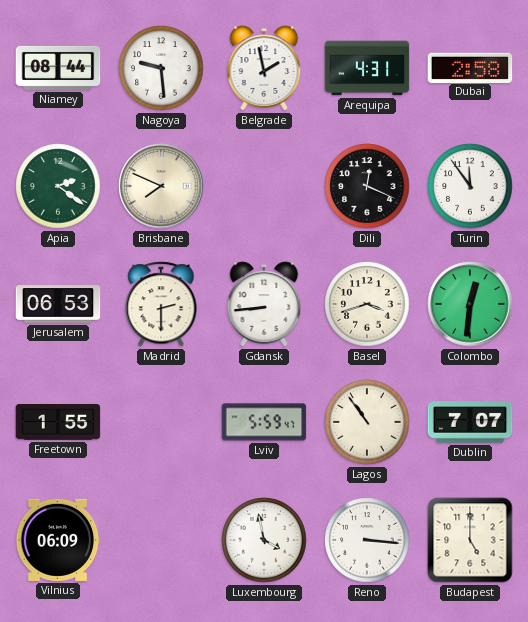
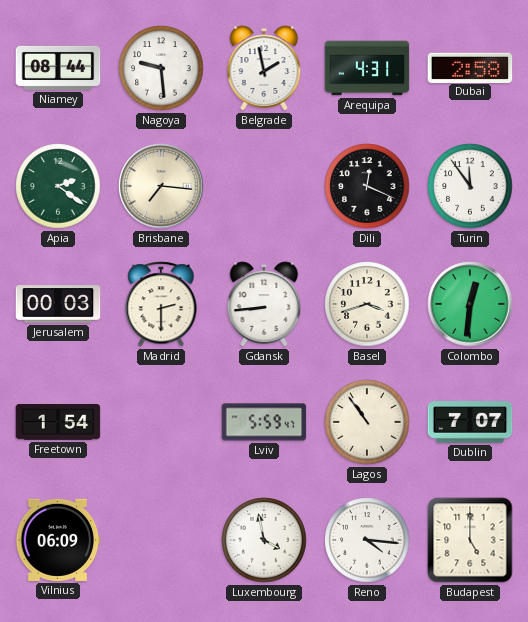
Brisbane: 7:49 -> 7:16
Jerusalem: 06:53 -> 00:03
Freetown: 1:55 -> 1:54
Reno: 3:16 -> 4:16
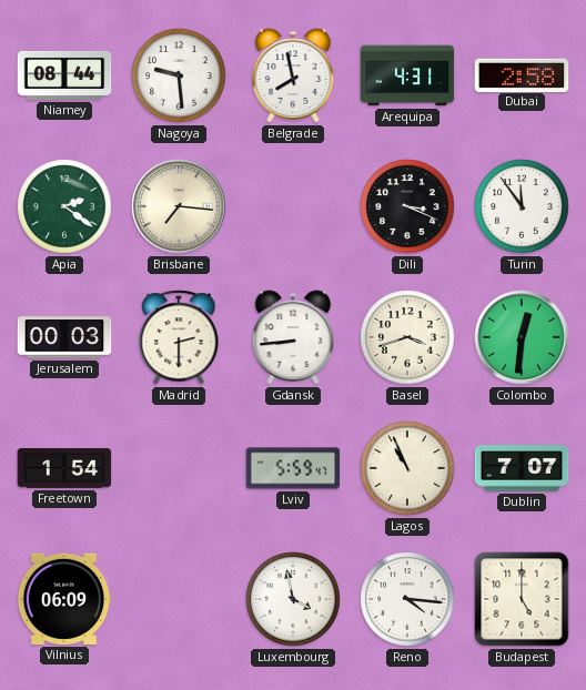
Belgrade: 1:58 -> 7:58
Dili: 12:19 -> 3:19
Lagos: 10:54 -> 10:56
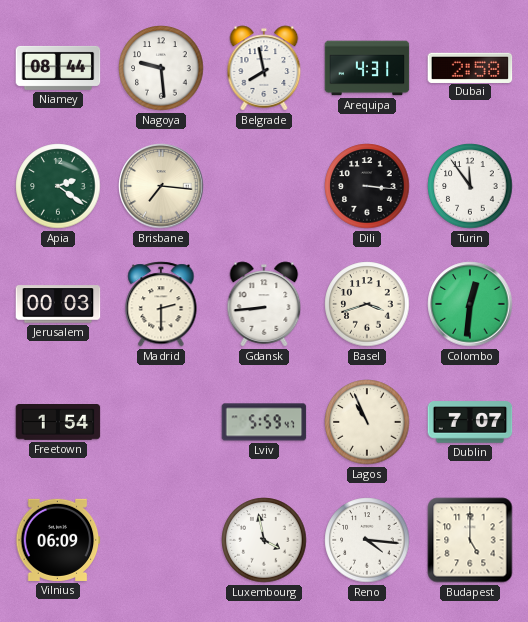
Dili: 3:19 -> 3:16
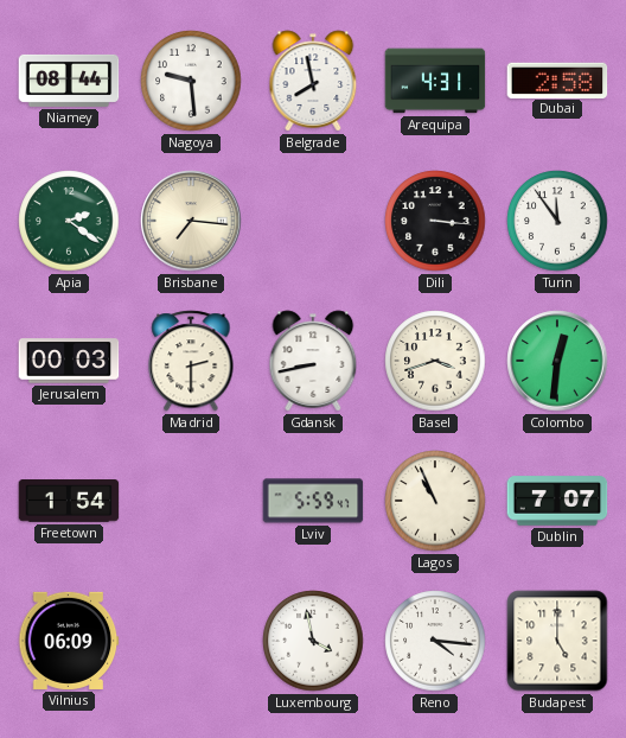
Gdansk: 8:44 -> 8:43
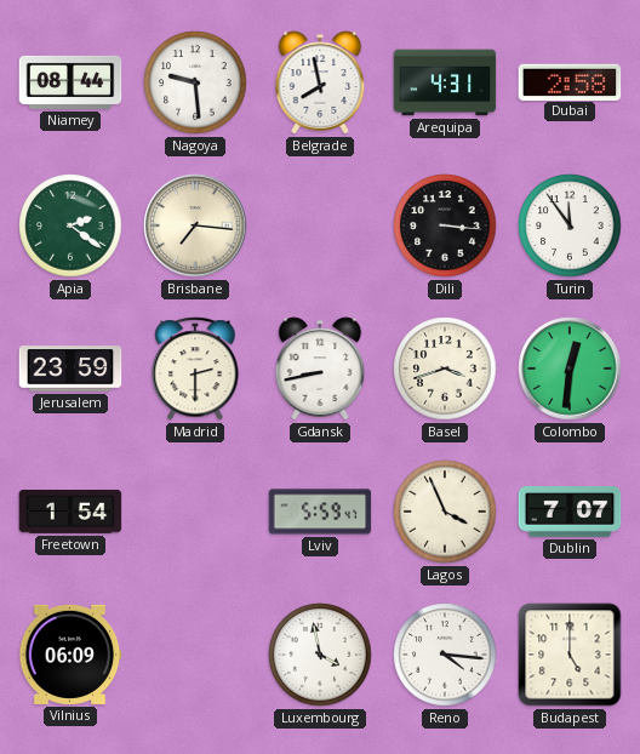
Jerusalem: 00:03 -> 23:59
Lagos: 10:56 -> 3:56
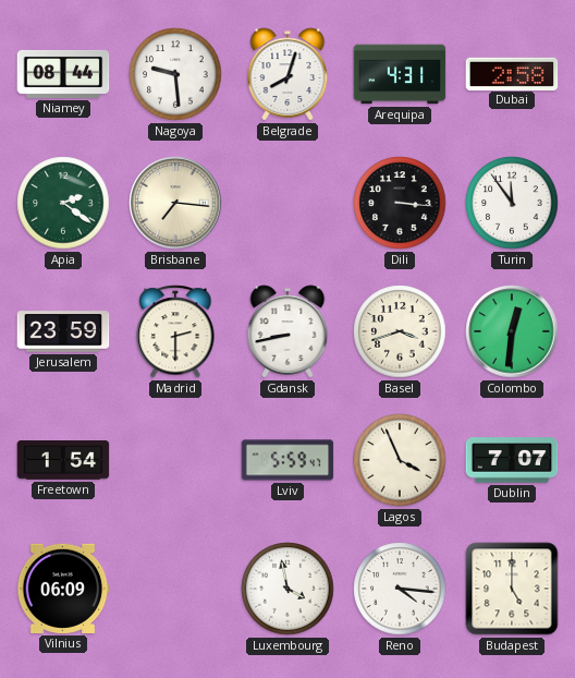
Belgrade: 7:58 -> 8:03
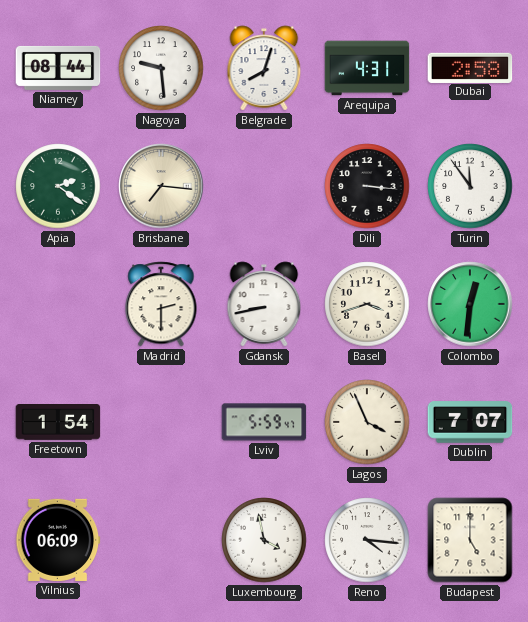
Jerusalem: 23:59 -> none
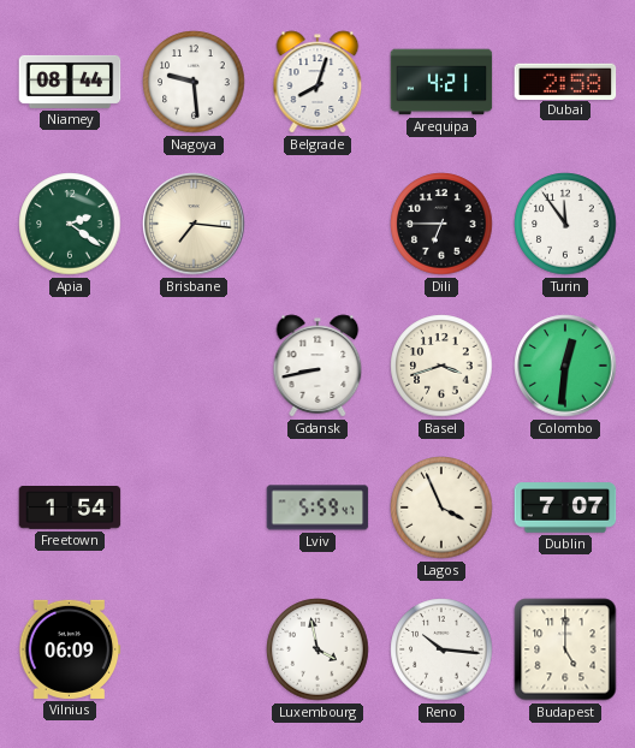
Arequipa: 4:31 -> 4:21
Dili: 3:16 -> 6:45
Madrid: 2:30 -> none
Reno: 4:16 -> 10:16
